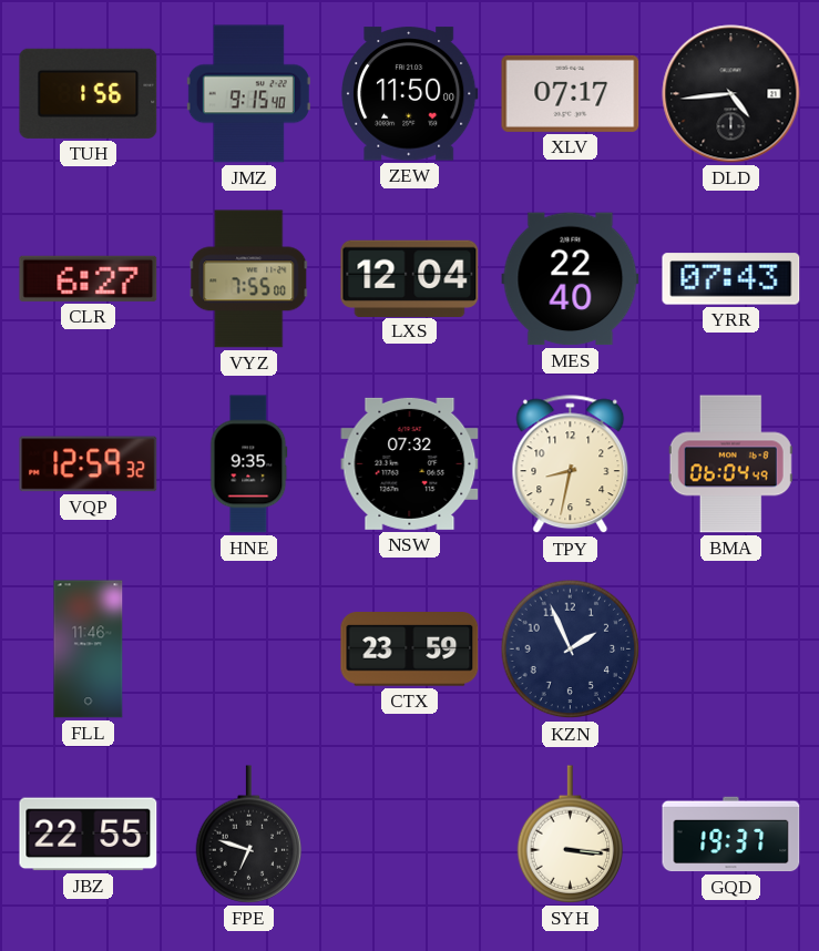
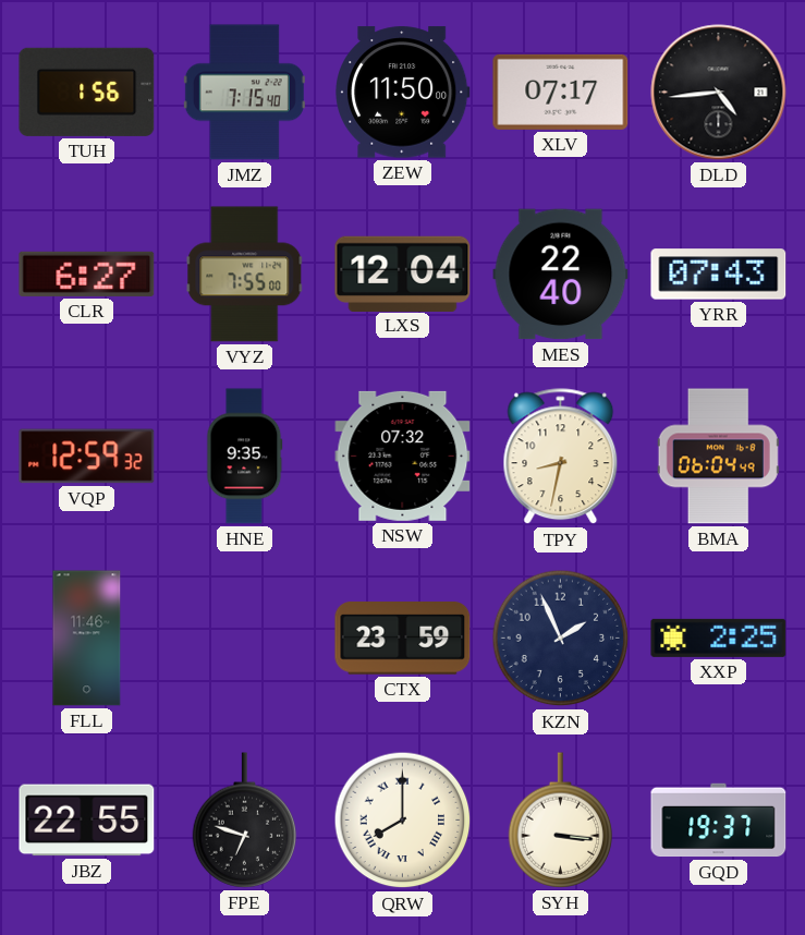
JMZ: 9:15 -> 7:15
XXP: none -> 2:25
QRW: none -> 8:00
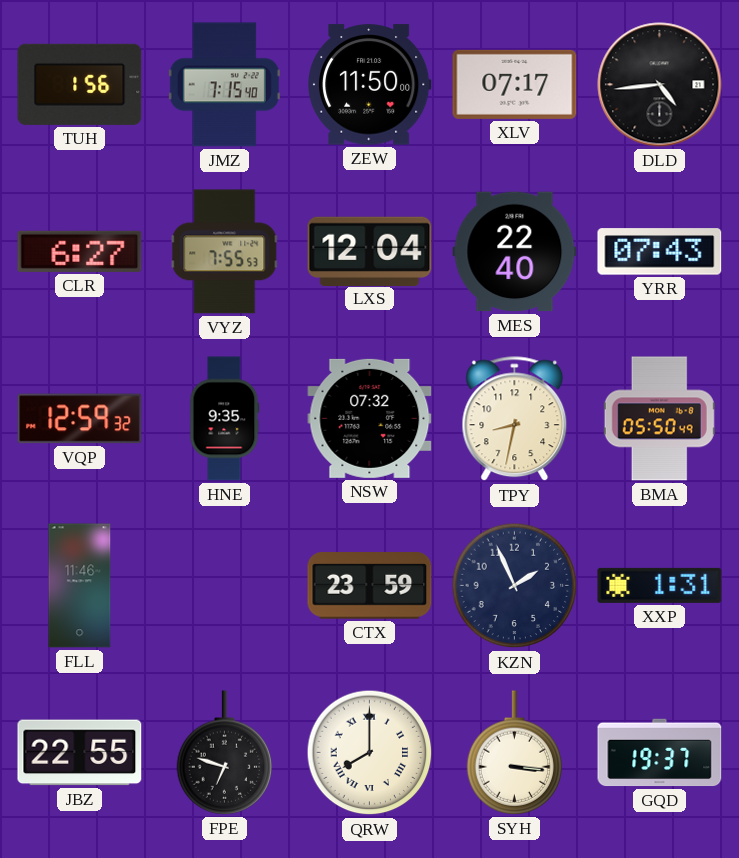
VYZ: 7:55:00 -> 7:55:53
BMA: 06:04 -> 05:50
XXP: 2:25 -> 1:31
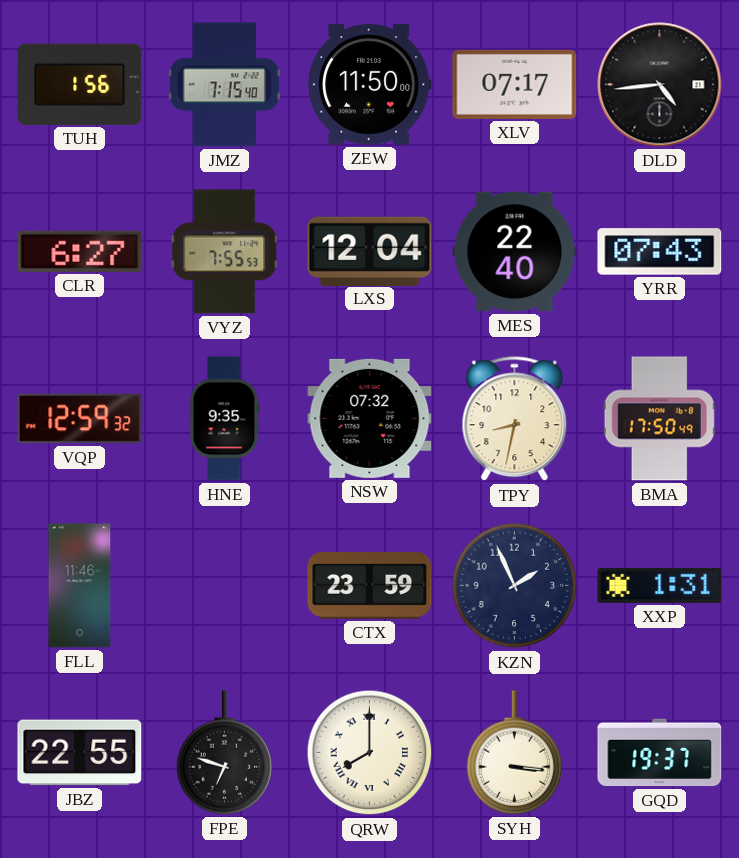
BMA: 05:50 -> 17:50
